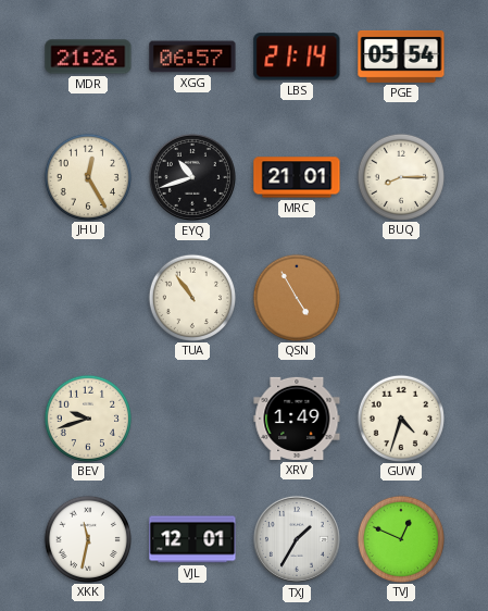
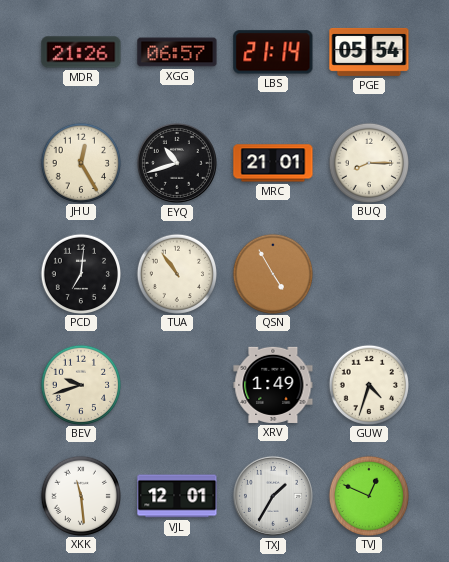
PCD: none -> 7:01
XKK: 11:32 -> 11:29
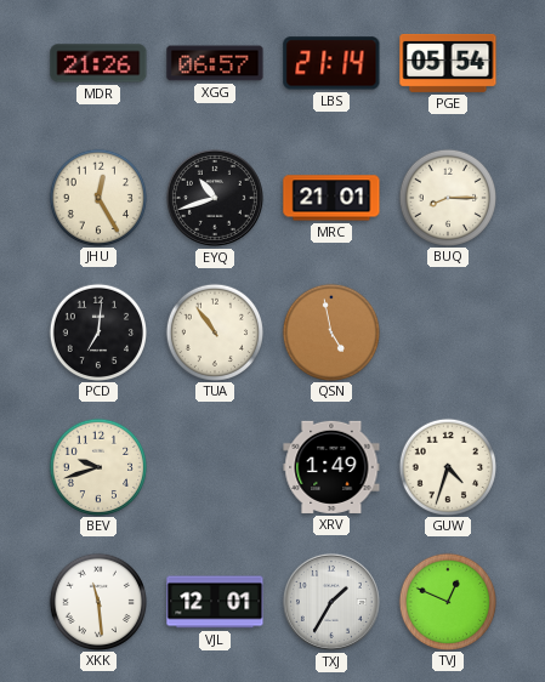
QSN: 4:55 -> 4:58
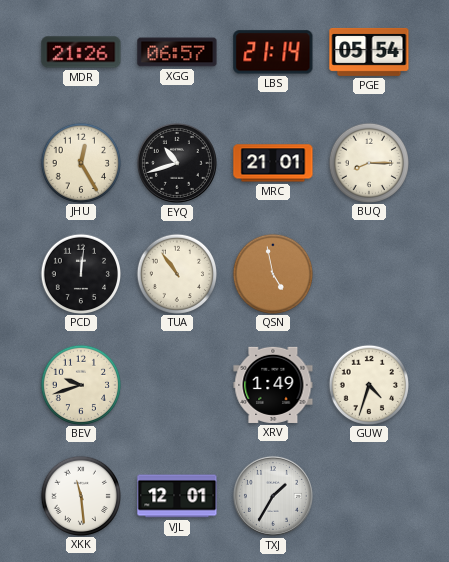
PCD: 7:01 -> 12:01
TVJ: 12:49 -> none
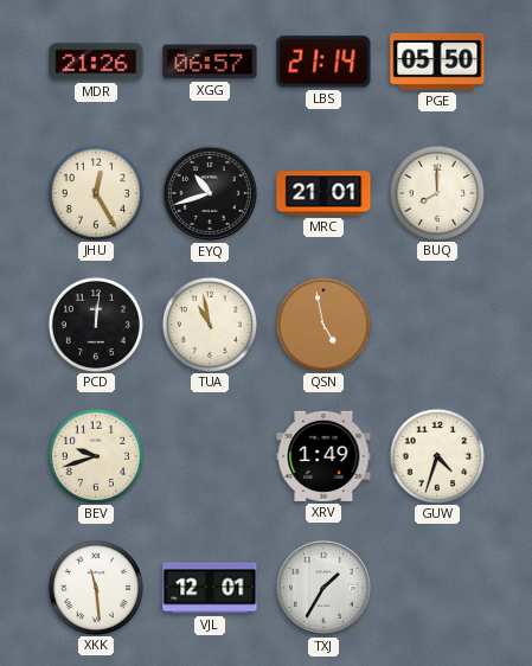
PGE: 05:54 -> 05:50
BUQ: 8:15 -> 8:00
TUA: 10:54 -> 10:58
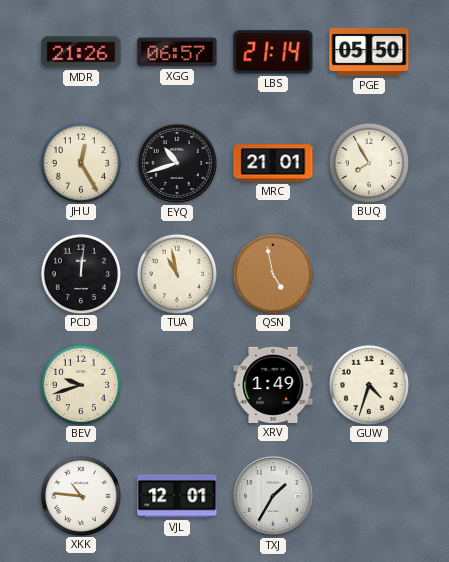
BUQ: 8:00 -> 7:55
XKK: 11:29 -> 10:46
